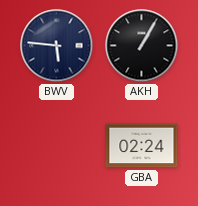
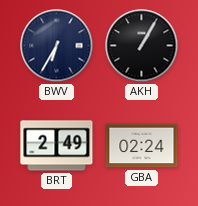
BWV: 5:46 -> 6:35
BRT: none -> 2:49
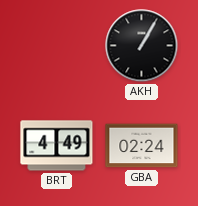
BWV: 6:35 -> none
BRT: 2:49 -> 4:49
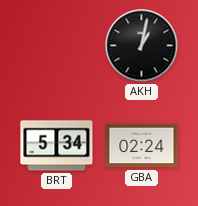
AKH: 1:05 -> 1:02
BRT: 4:49 -> 5:34
